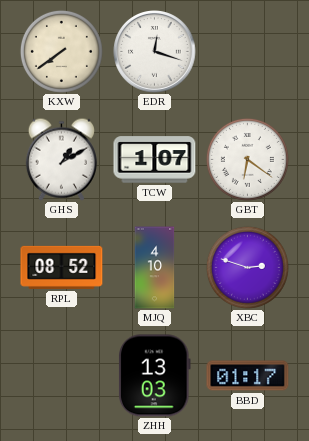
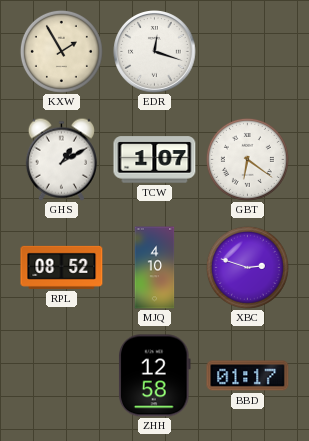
KXW: 7:39 -> 1:55
ZHH: 13:03 -> 12:58
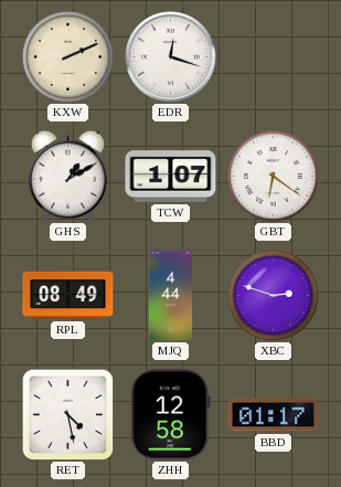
KXW: 1:55 -> 2:11
RPL: 08:52 -> 08:49
MJQ: 4:10 -> 4:44
RET: none -> 4:28
